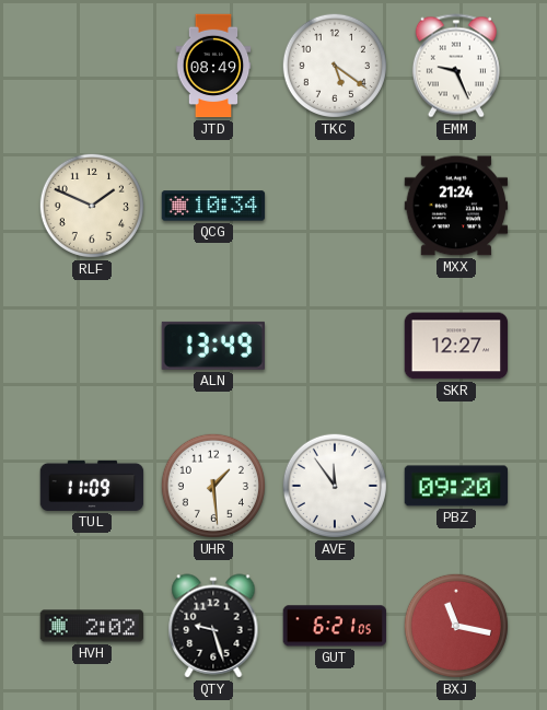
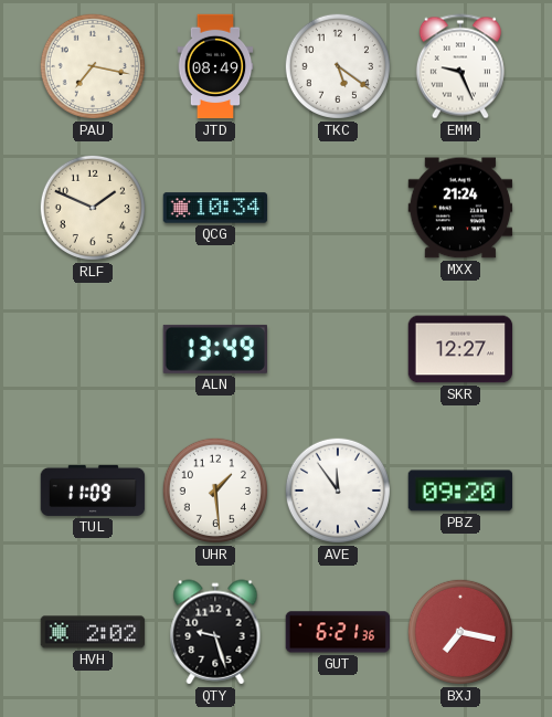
PAU: none -> 7:17
GUT: 6:21:05 -> 6:21:36
BXJ: 11:17 -> 7:17
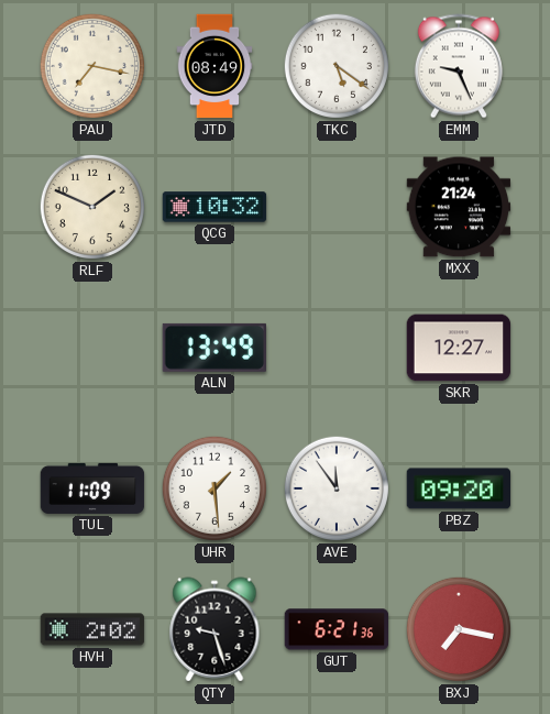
QCG: 10:34 -> 10:32
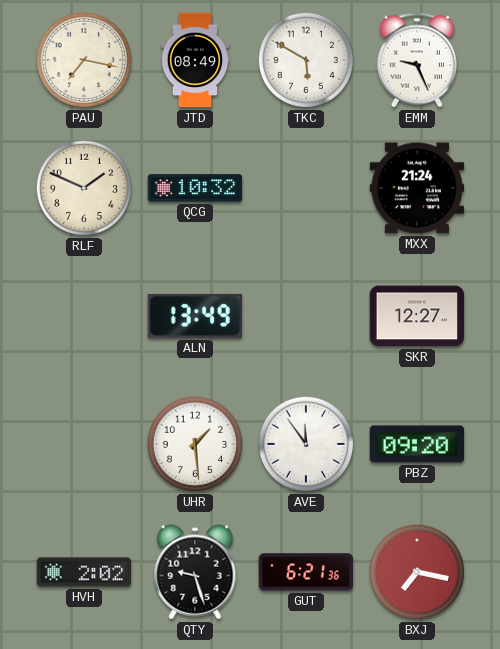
TKC: 5:21 -> 5:50
TUL: 11:09 -> none
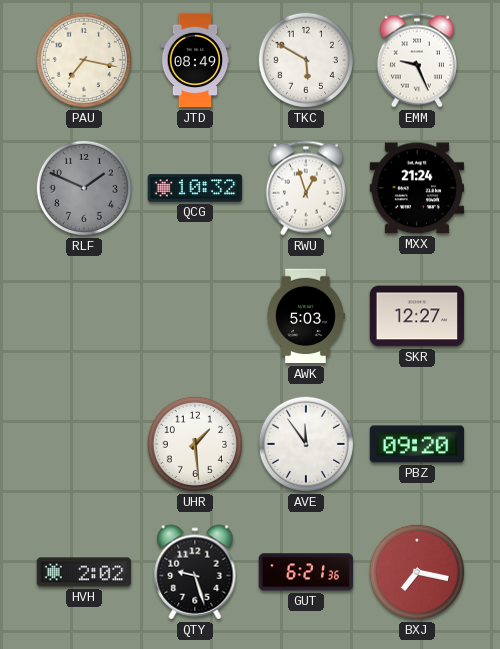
RLF dial: cream -> grey
RWU: none -> 12:57
ALN: 13:49 -> none
AWK: none -> 5:03
